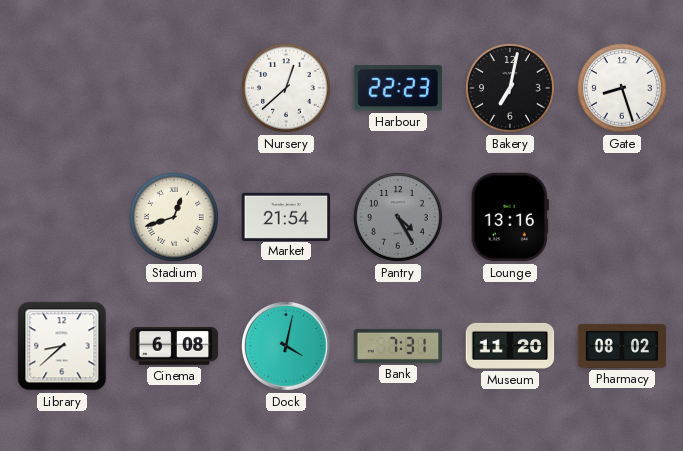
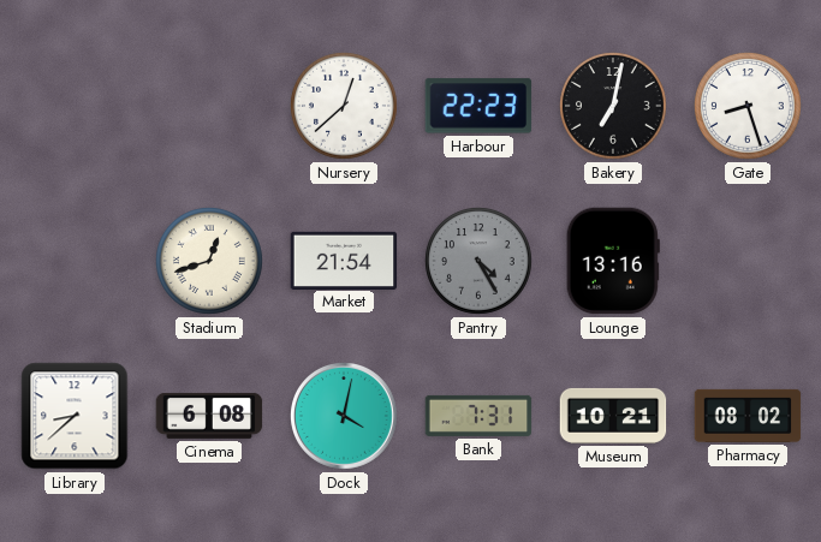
Museum: 11:20 -> 10:21
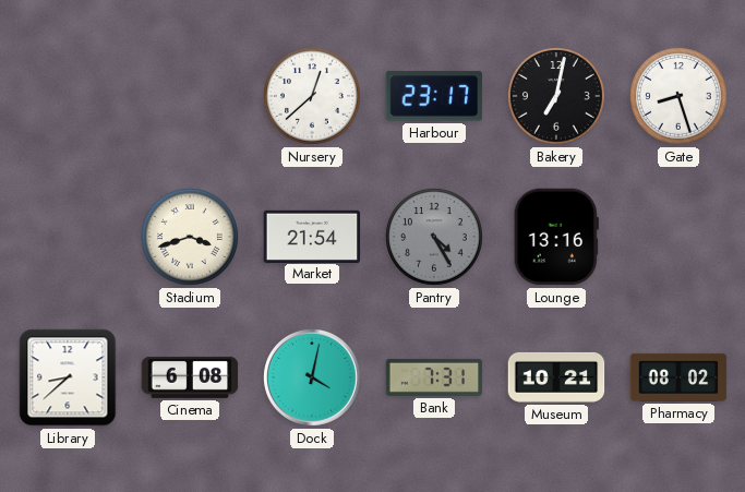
Harbour: 22:23 -> 23:17
Stadium: 12:42 -> 3:42
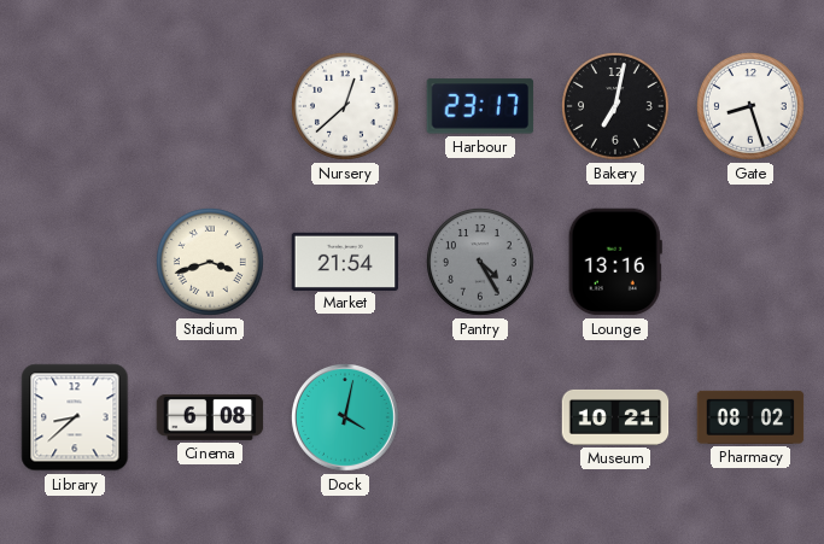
Bank: 7:31 -> none
